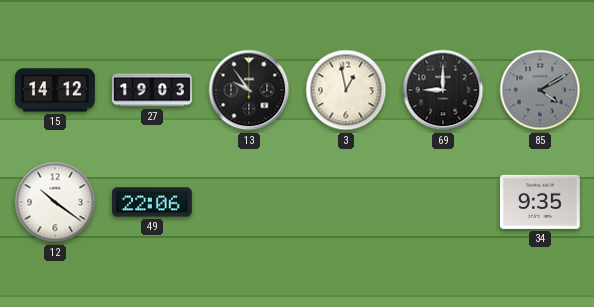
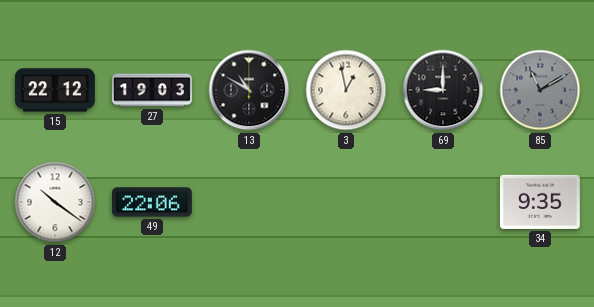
15: 14:12 -> 22:12
13: 9:54 -> 10:50
85: 4:10 -> 11:10
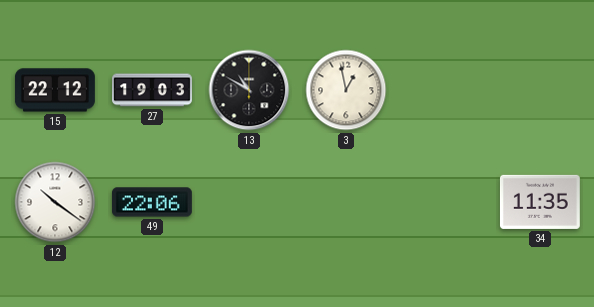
69: 9:00 -> none
85: 11:10 -> none
34: 9:35 -> 11:35
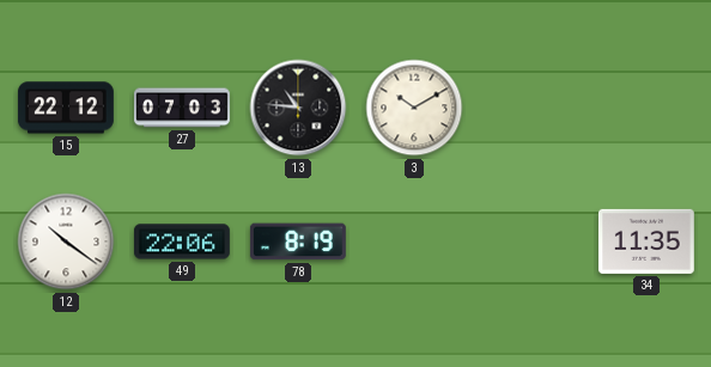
27: 19:03 -> 07:03
13: 10:50 -> 10:46
3: 12:58 -> 10:10
78: none -> 8:19
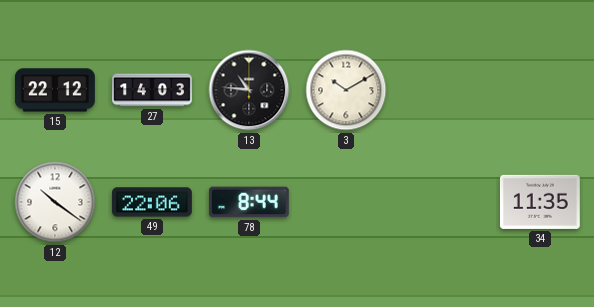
27: 07:03 -> 14:03
78: 8:19 -> 8:44
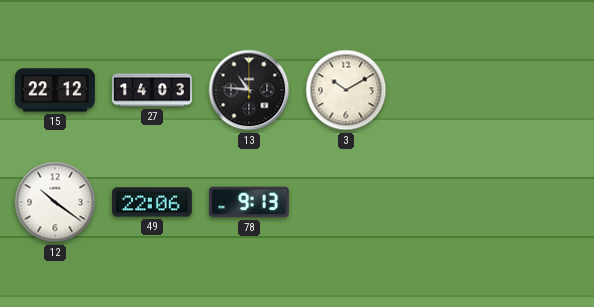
78: 8:44 -> 9:13
34: 11:35 -> none
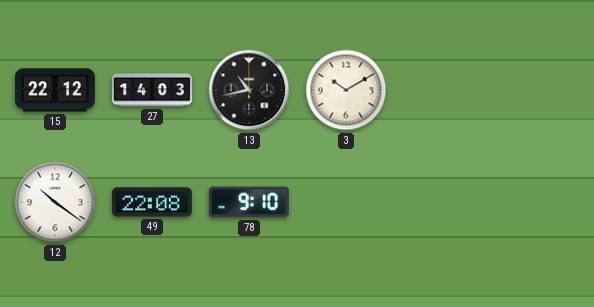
13: 10:46 -> 10:43
49: 22:06 -> 22:08
78: 9:13 -> 9:10
